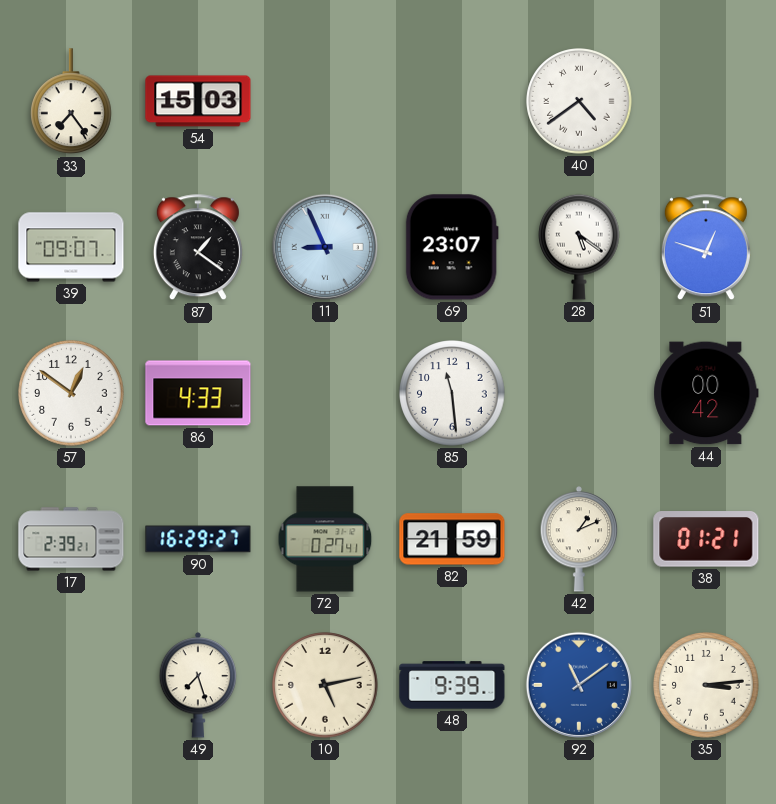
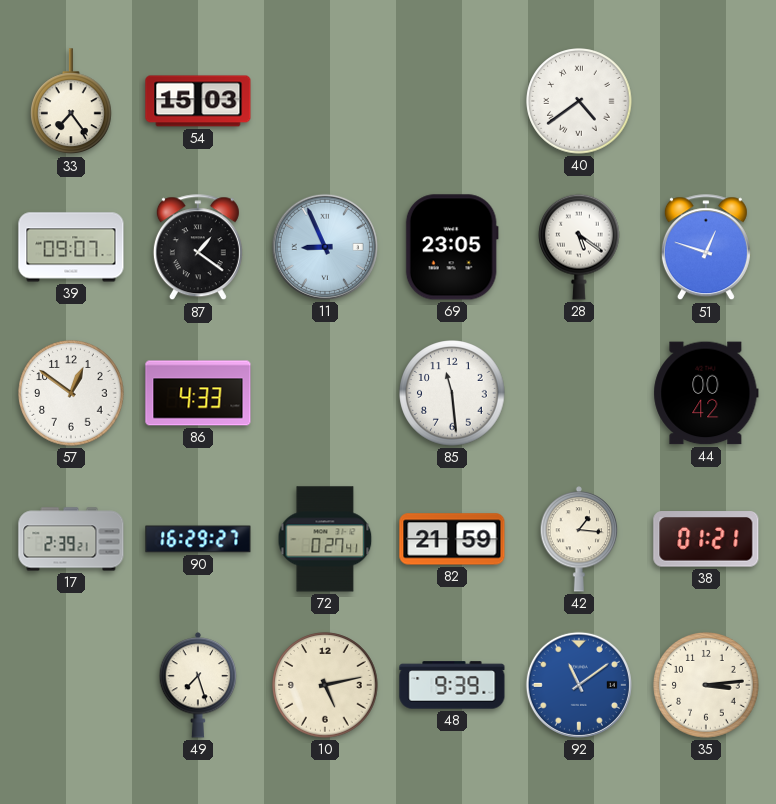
69: 23:07 -> 23:05
42: 1:11 -> 1:16
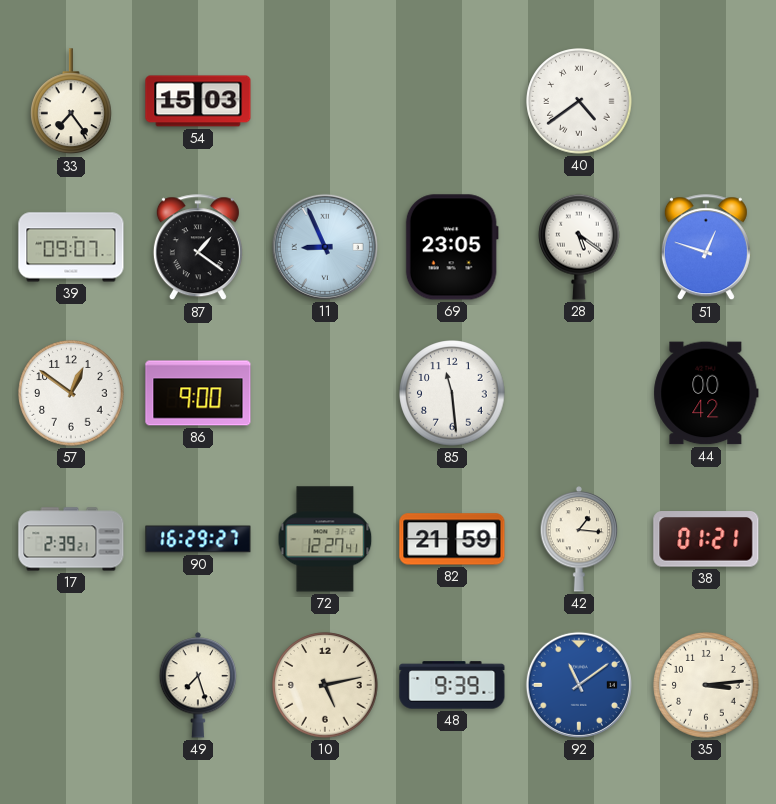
86: 4:33 -> 9:00
72: 0:27 -> 12:27
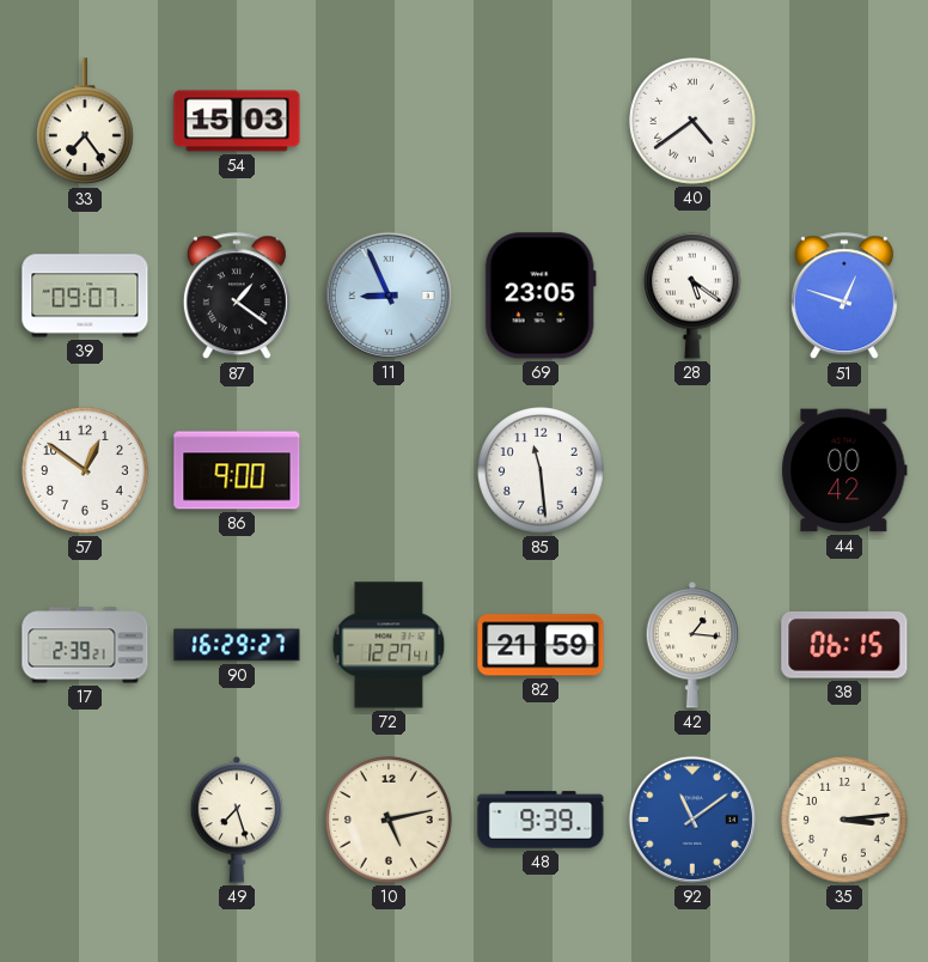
38: 01:21 -> 06:15
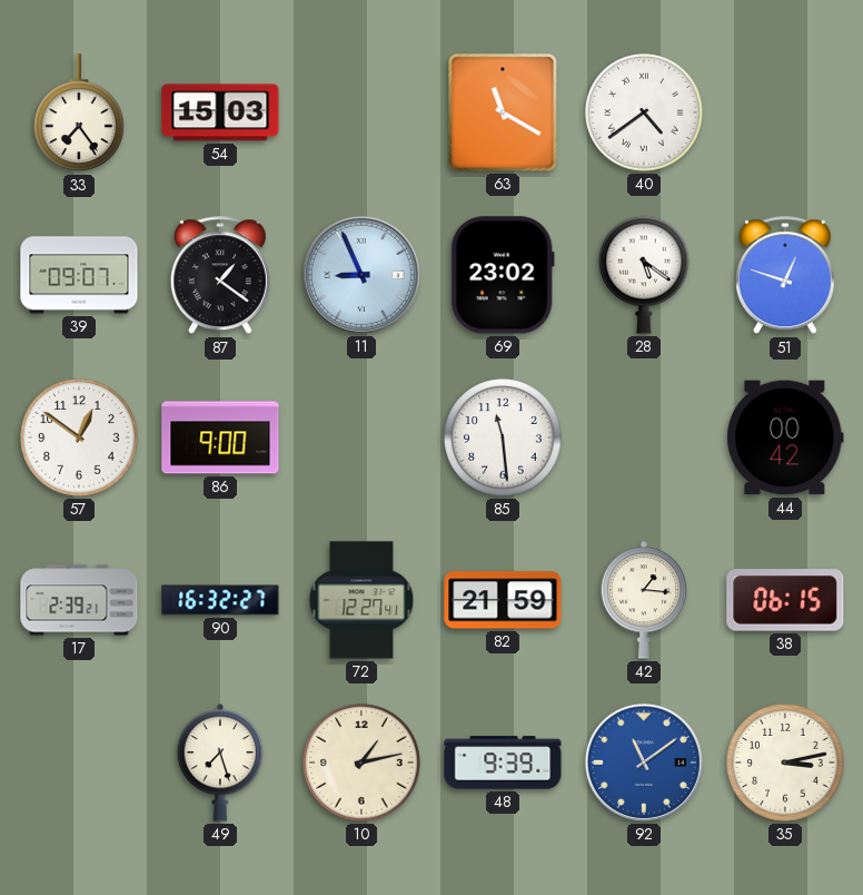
63: none -> 11:20
69: 23:05 -> 23:02
90: 16:29 -> 16:32
10: 5:13 -> 1:13
35: 3:14 -> 3:13
